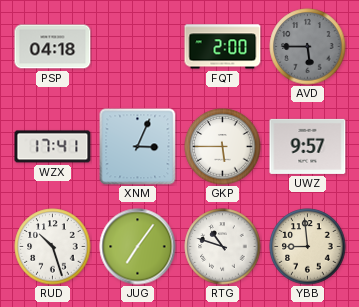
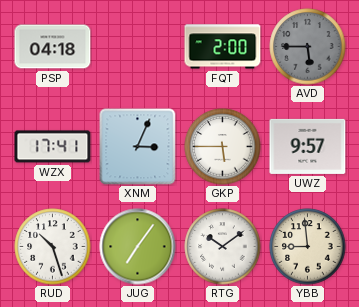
RTG: 10:48 -> 10:09
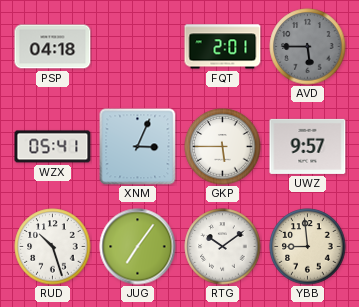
FQT: 2:00 -> 2:01
WZX: 17:41 -> 05:41
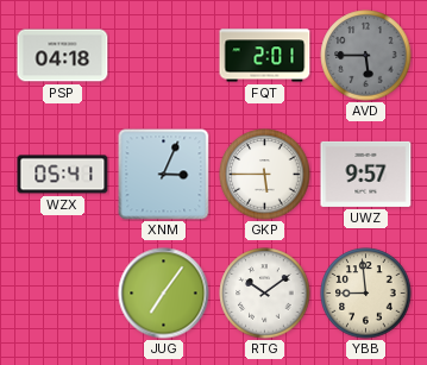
RUD: 10:27 -> none
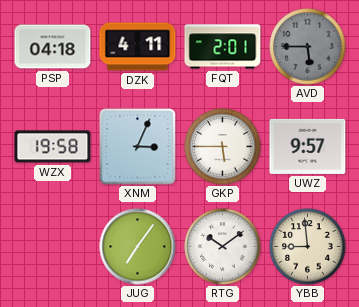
DZK: none -> 4:11
WZX: 05:41 -> 19:58
